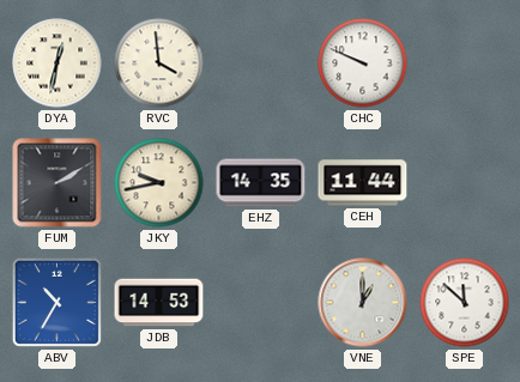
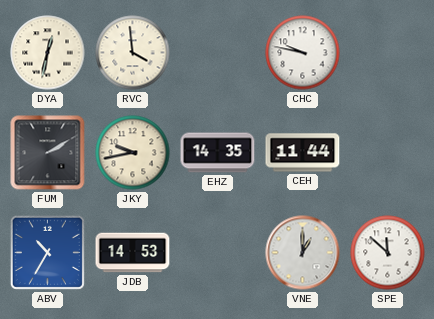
CHC: 9:49 -> 9:47
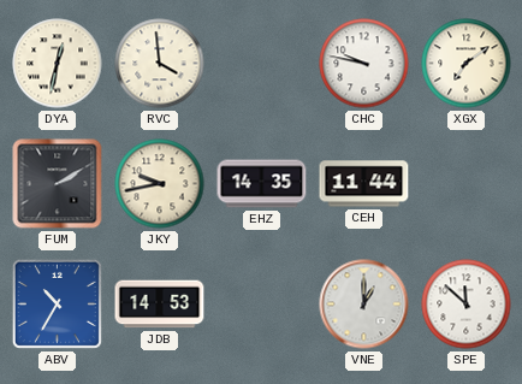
XGX: none -> 7:09
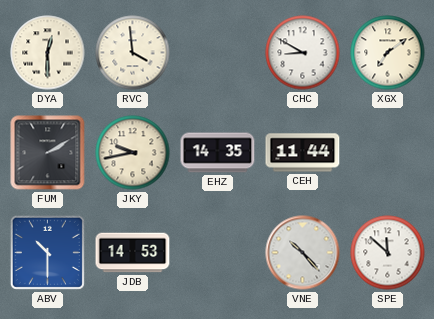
DYA: 12:32 -> 12:30
CHC: 9:47 -> 8:50
ABV: 10:35 -> 10:30
VNE: 1:00 -> 10:23
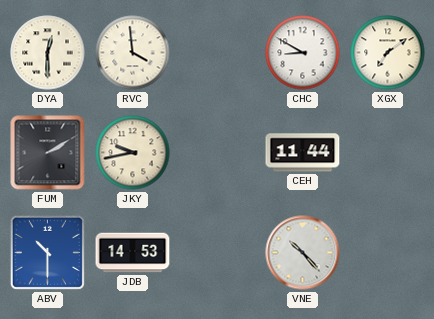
EHZ: 14:35 -> none
SPE: 11:52 -> none
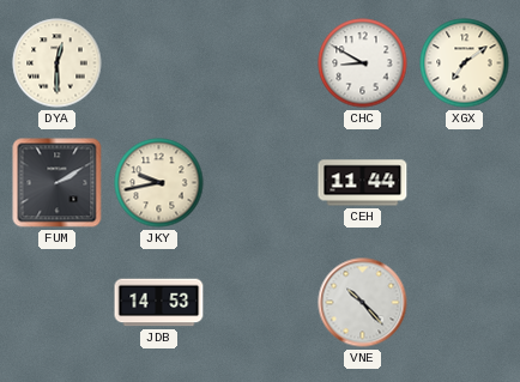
RVC: 3:59 -> none
ABV: 10:30 -> none
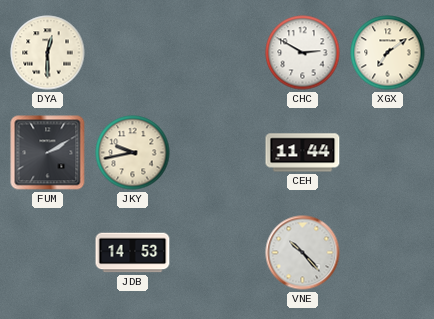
CHC: 8:50 -> 2:50
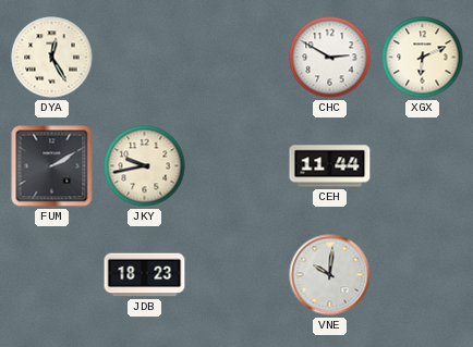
DYA: 12:30 -> 12:25
XGX: 7:09 -> 6:11
JDB: 14:53 -> 18:23
VNE: 10:23 -> 10:01
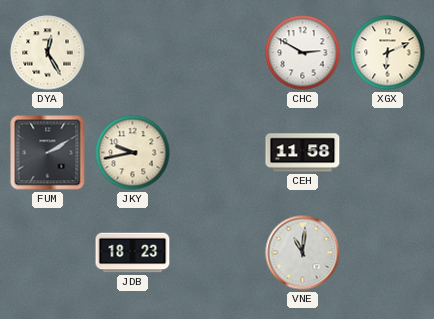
CEH: 11:44 -> 11:58
VNE: 10:01 -> 11:01
